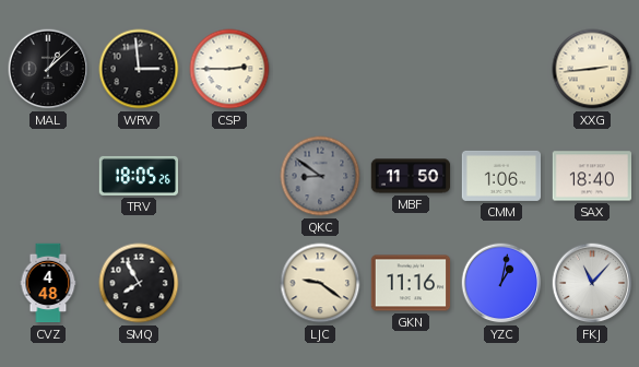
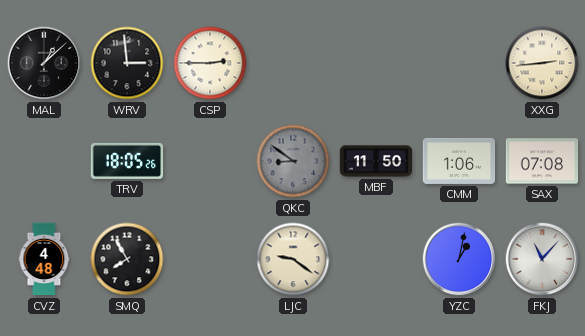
SAX: 18:40 -> 07:08
GKN: 11:16 -> none
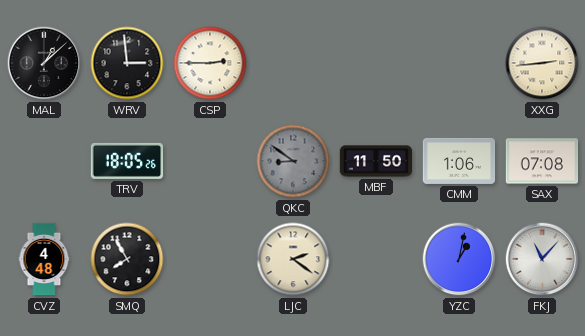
LJC: 9:21 -> 2:21
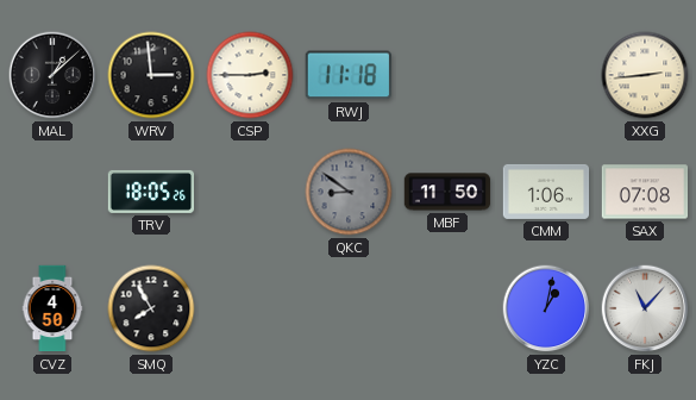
RWJ: none -> 11:18
CVZ: 4:48 -> 4:50
LJC: 2:21 -> none
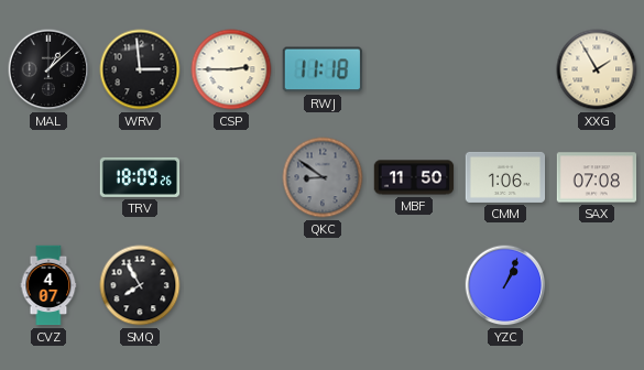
XXG: 2:44 -> 1:55
TRV: 18:05 -> 18:09
CVZ: 4:50 -> 4:07
YZC: 1:02 -> 1:04
FKJ: 11:07 -> none
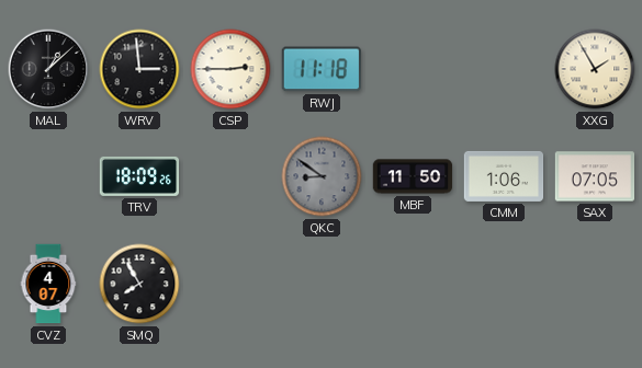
SAX: 07:08 -> 07:05
YZC: 1:04 -> none
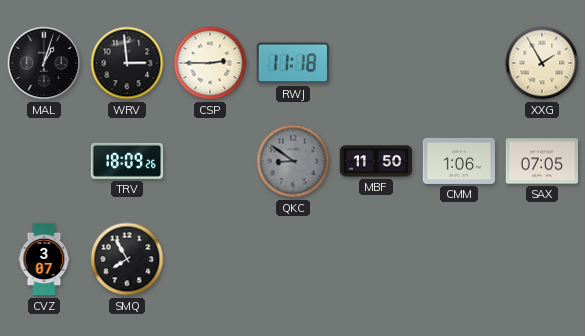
MAL: 1:08 -> 1:03
CVZ: 4:07 -> 3:07
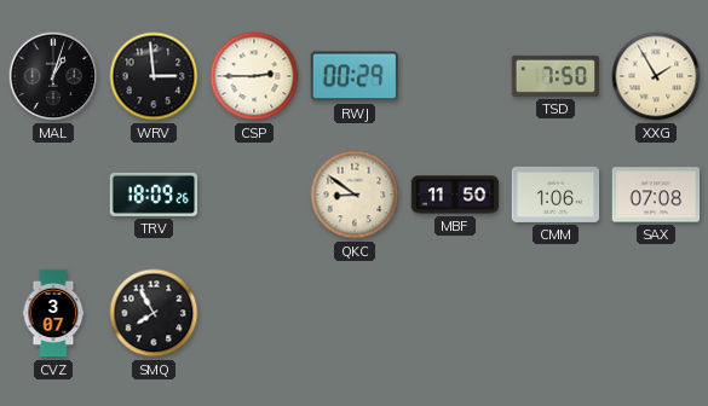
RWJ: 11:18 -> 00:29
TSD: none -> 7:50
QKC dial: grey -> cream
SAX: 07:05 -> 07:08
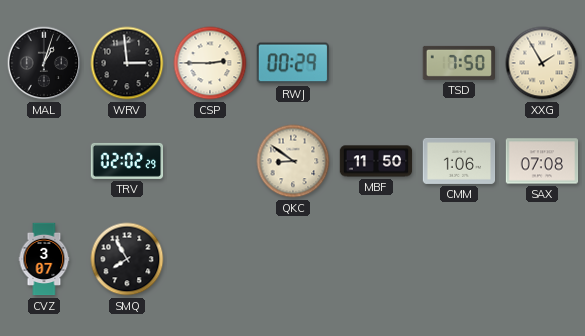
TRV: 18:09 -> 02:02
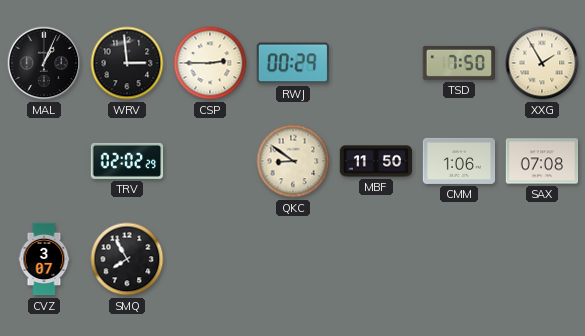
MAL: 1:03 -> 1:04
